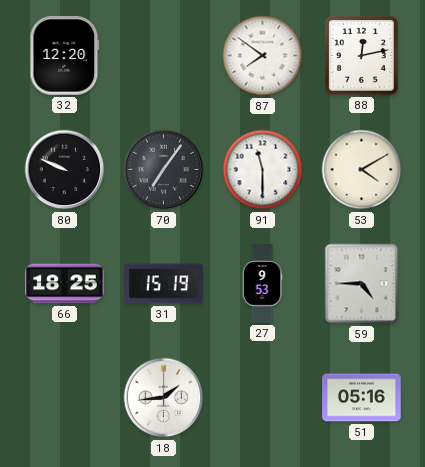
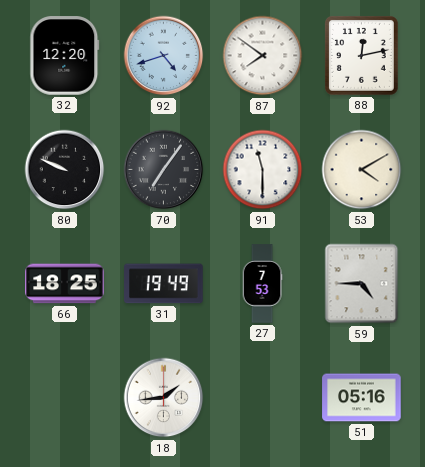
92: none -> 4:42
31: 15:19 -> 19:49
27: 9:53 -> 7:53
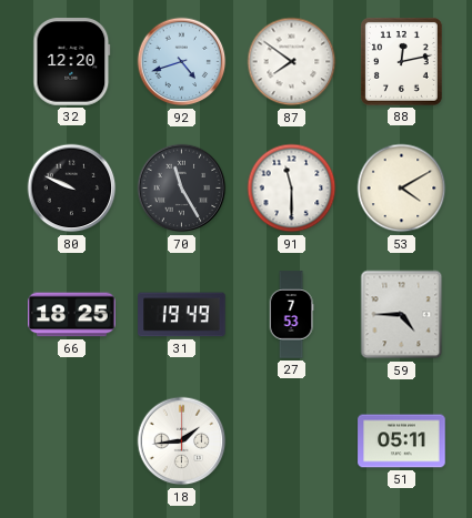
70: 7:06 -> 11:25
51: 05:16 -> 05:11
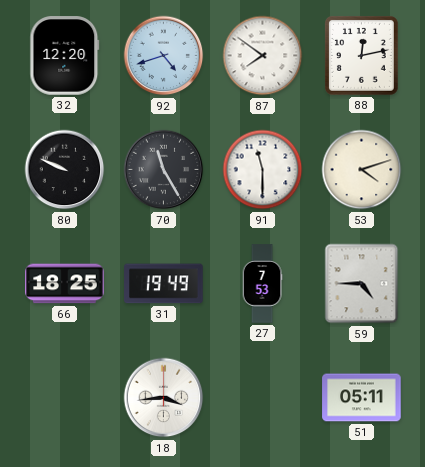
53: 4:10 -> 4:12
18: 1:44 -> 3:44
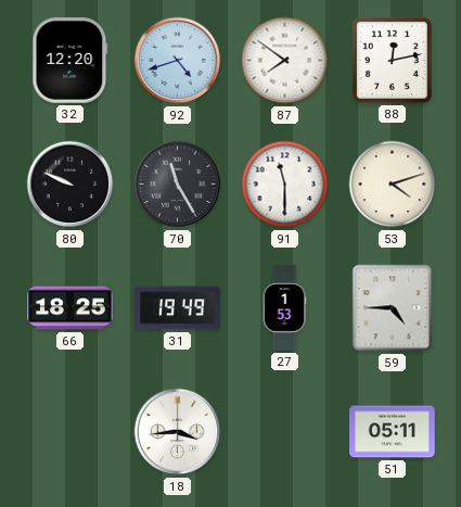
27: 7:53 -> 1:53
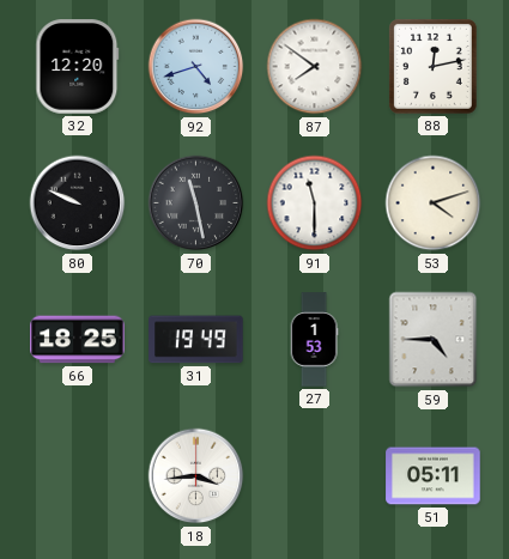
70: 11:25 -> 11:28
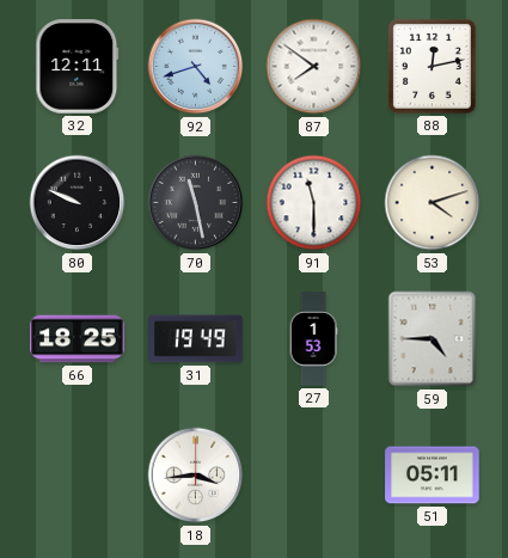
32: 12:20 -> 12:11
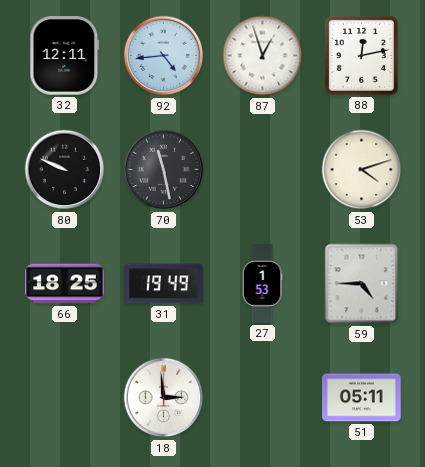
92: 4:42 -> 4:44
87: 7:51 -> 12:57
91: 11:30 -> none
18: 3:44 -> 2:59
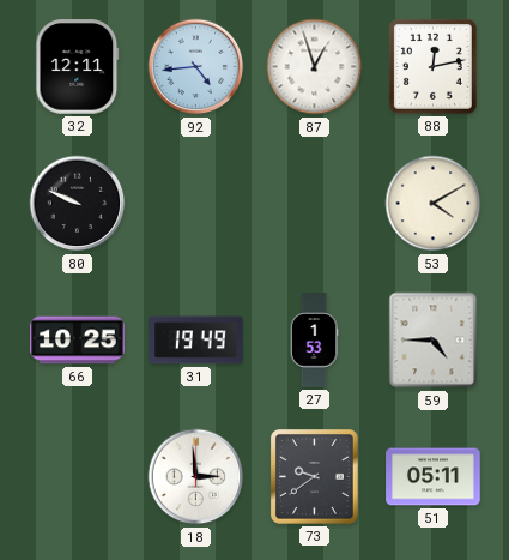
70: 11:28 -> none
53: 4:12 -> 4:10
66: 18:25 -> 10:25
73: none -> 9:39
